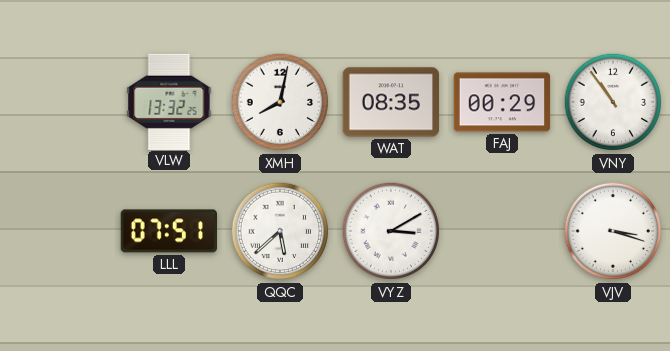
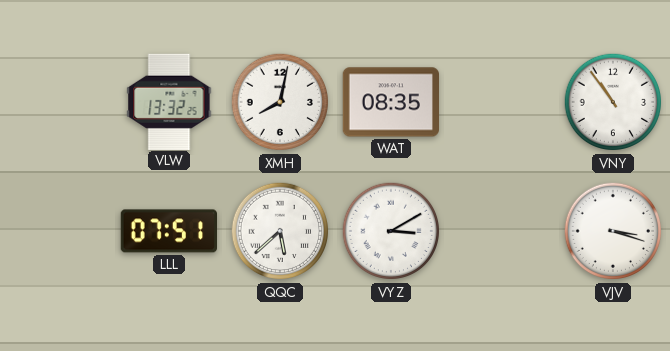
FAJ: 00:29 -> none
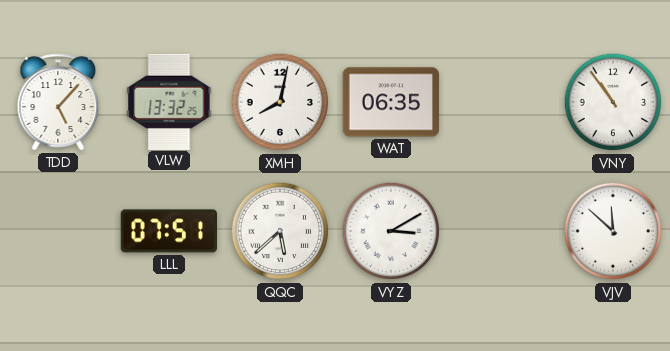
TDD: none -> 5:07
WAT: 08:35 -> 06:35
VJV: 3:18 -> 11:52
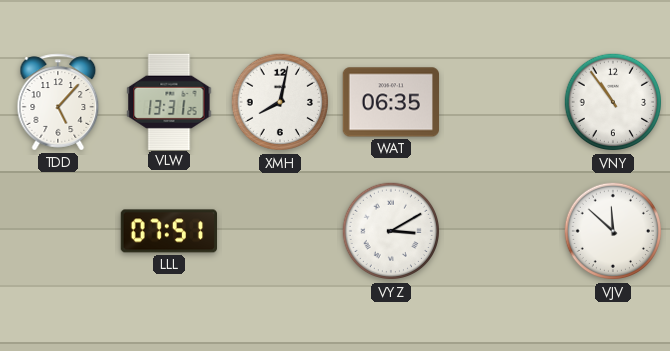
VLW: 13:32 -> 13:31
QQC: 5:38 -> none
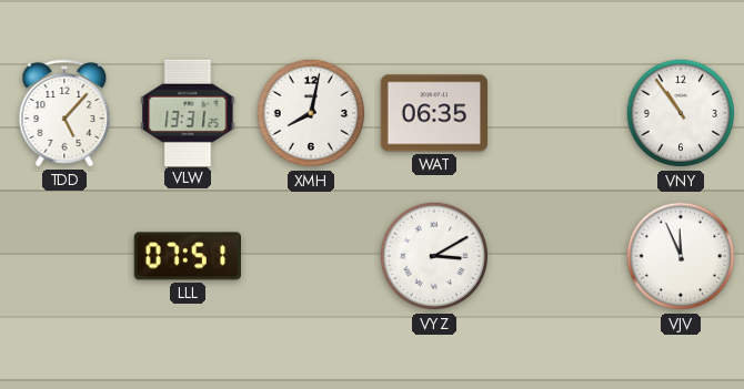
VJV: 11:52 -> 11:56
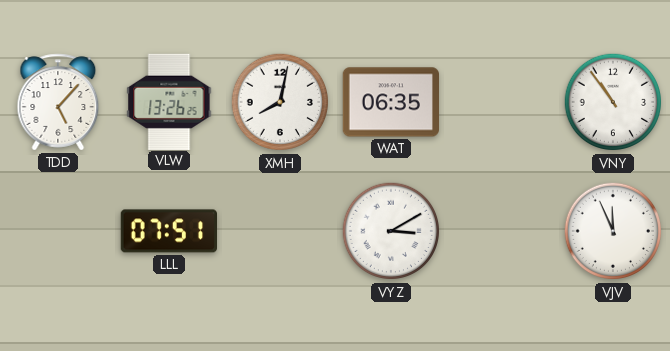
VLW: 13:31 -> 13:26
